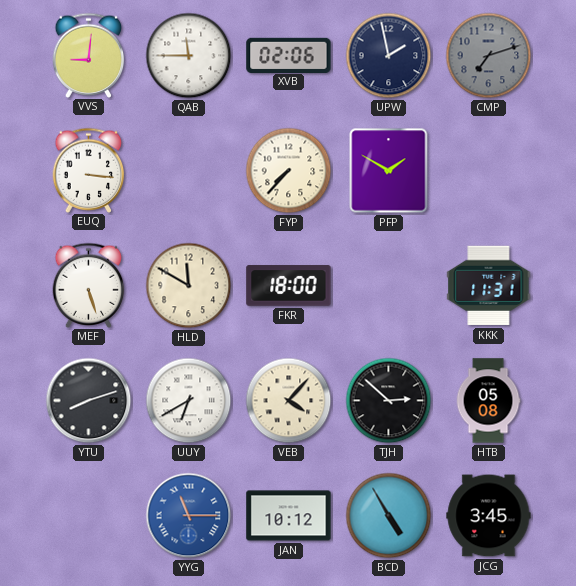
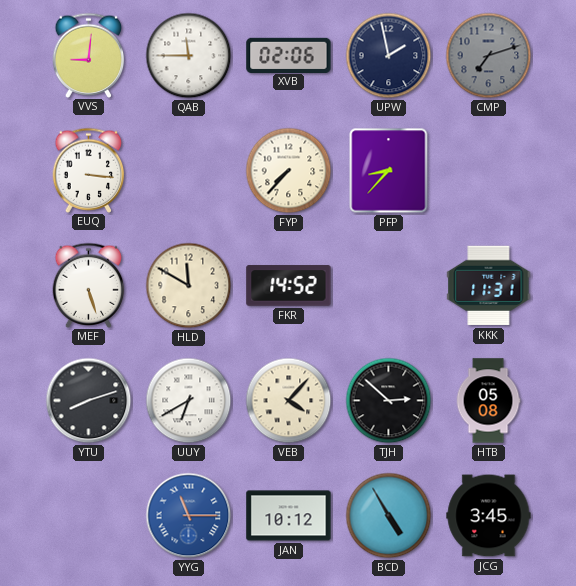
PFP: 1:50 -> 8:37
FKR: 18:00 -> 14:52
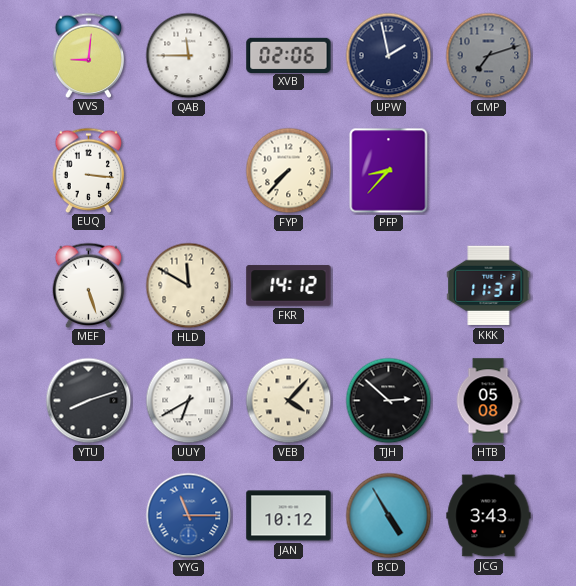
FKR: 14:52 -> 14:12
JCG: 3:45 -> 3:43
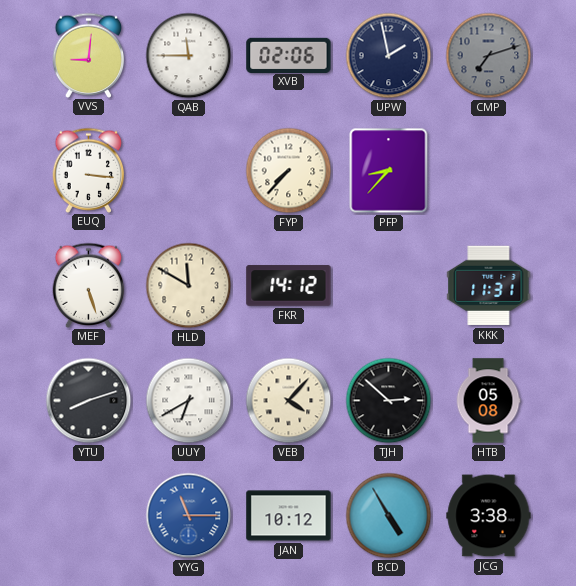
JCG: 3:43 -> 3:38
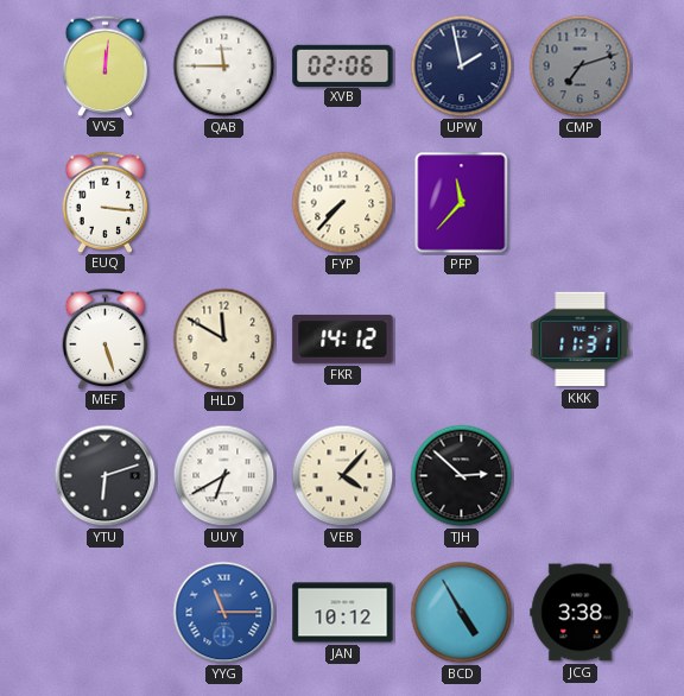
VVS: 9:01 -> 12:01
PFP: 8:37 -> 11:37
YTU: 8:12 -> 6:12
HTB: 05:08 -> none
